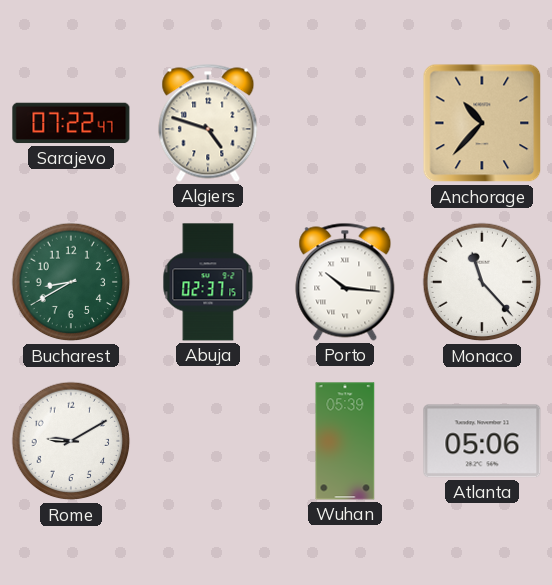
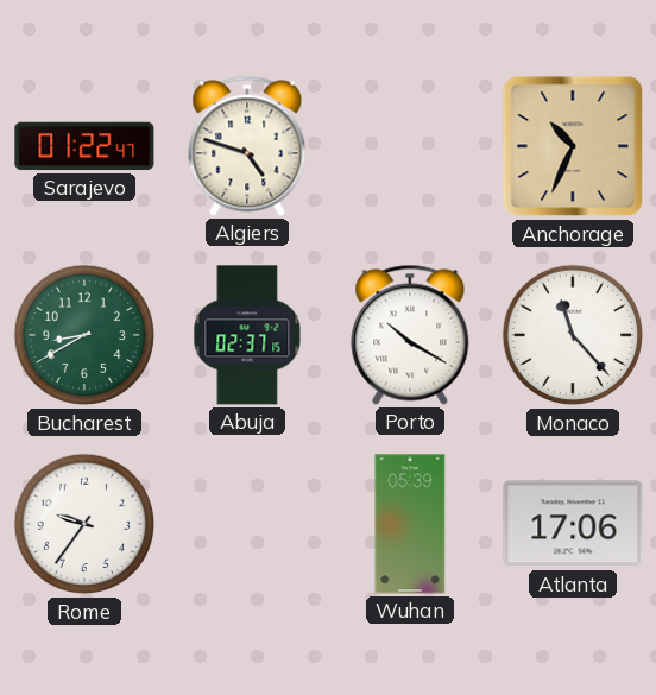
Sarajevo: 07:22 -> 01:22
Anchorage: 10:37 -> 10:34
Porto: 10:16 -> 10:20
Rome: 9:10 -> 9:36
Atlanta: 05:06 -> 17:06
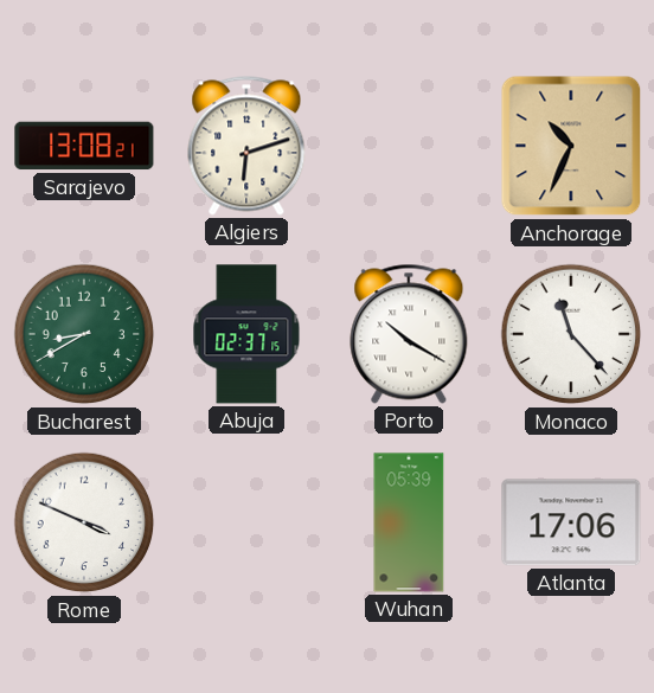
Sarajevo: 01:22 -> 13:08
Algiers: 4:48 -> 6:12
Rome: 9:36 -> 3:49
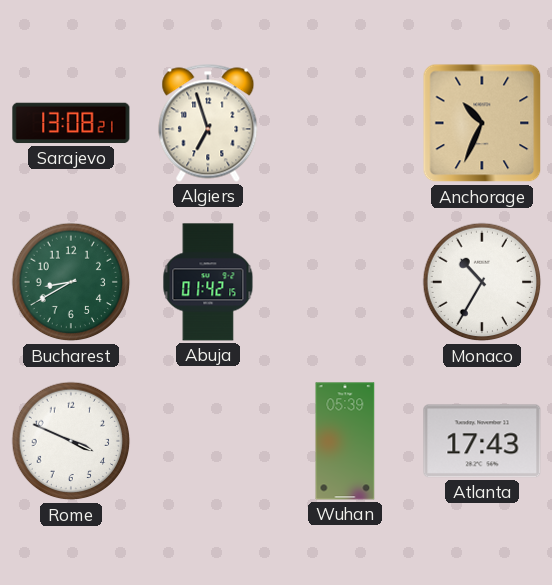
Algiers: 6:12 -> 6:57
Abuja: 02:37 -> 01:42
Porto: 10:20 -> none
Monaco: 11:23 -> 10:35
Atlanta: 17:06 -> 17:43
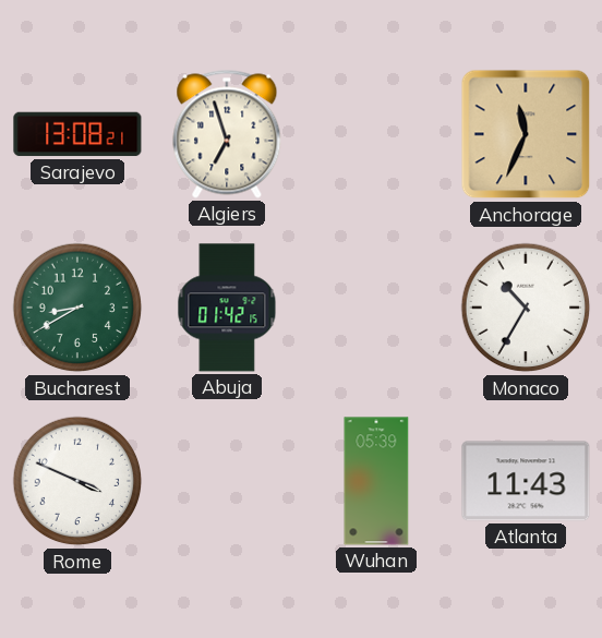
Anchorage: 10:34 -> 11:34
Atlanta: 17:43 -> 11:43
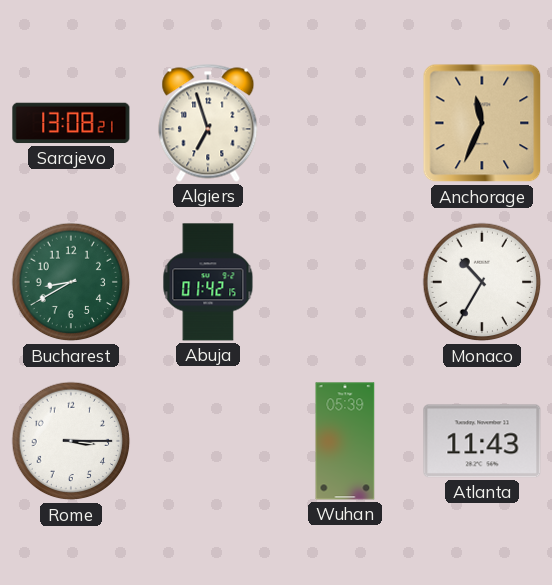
Rome: 3:49 -> 3:15
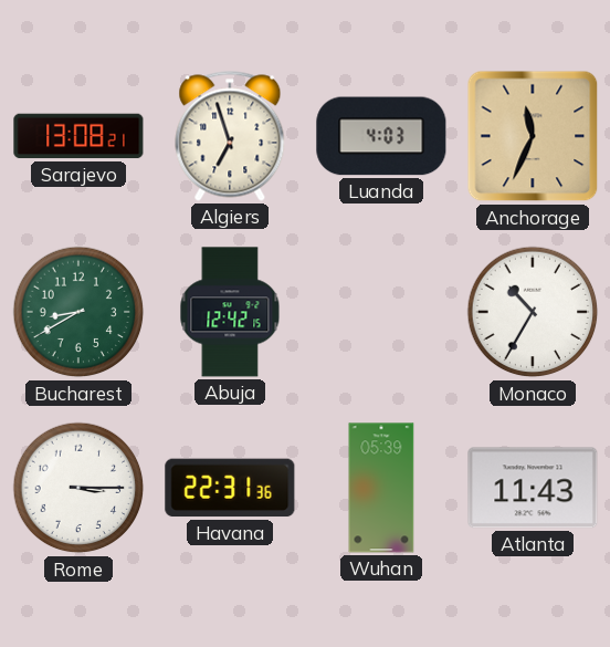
Luanda: none -> 4:03
Abuja: 01:42 -> 12:42
Havana: none -> 22:31
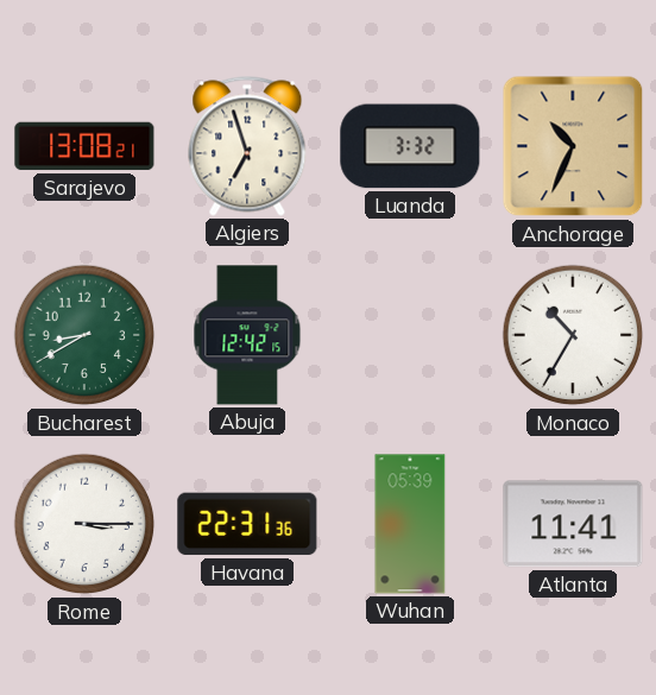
Luanda: 4:03 -> 3:32
Anchorage: 11:34 -> 10:34
Atlanta: 11:43 -> 11:41
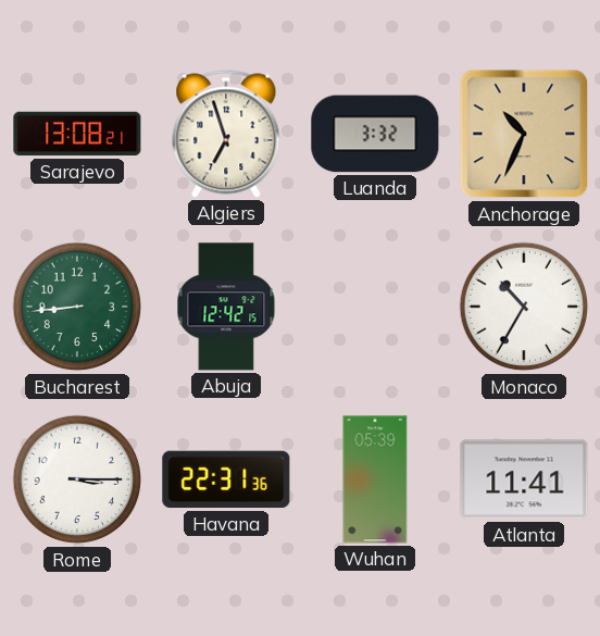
Bucharest: 8:40 -> 8:44
